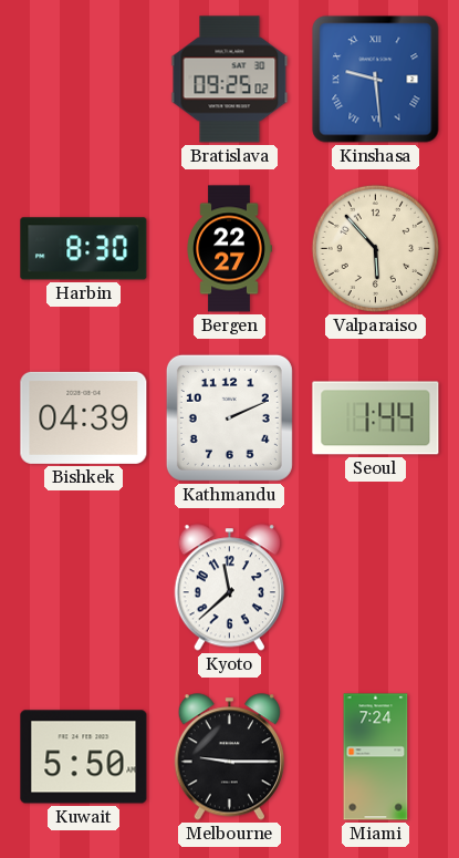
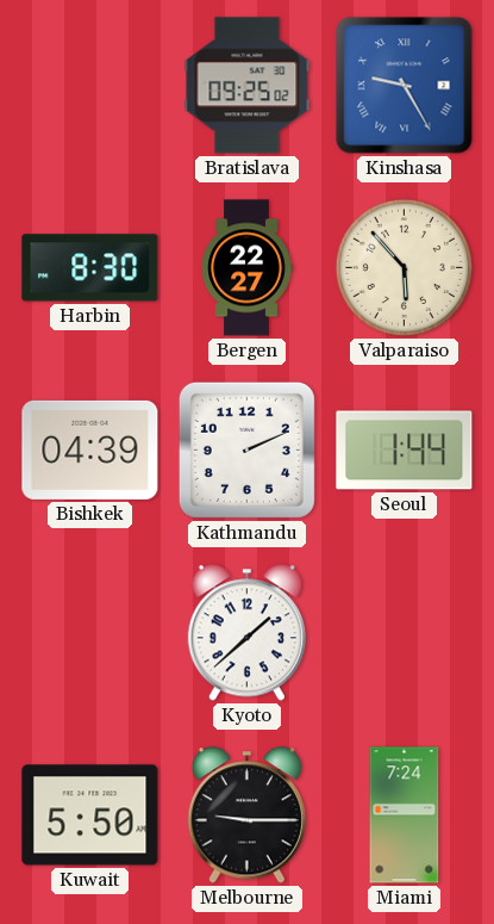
Kinshasa: 9:29 -> 9:25
Kyoto: 11:38 -> 1:38
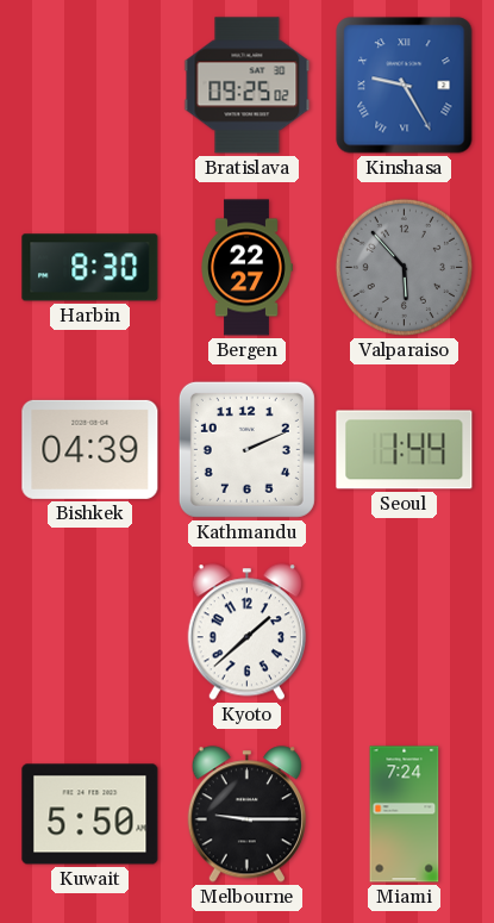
Valparaiso dial: cream -> grey
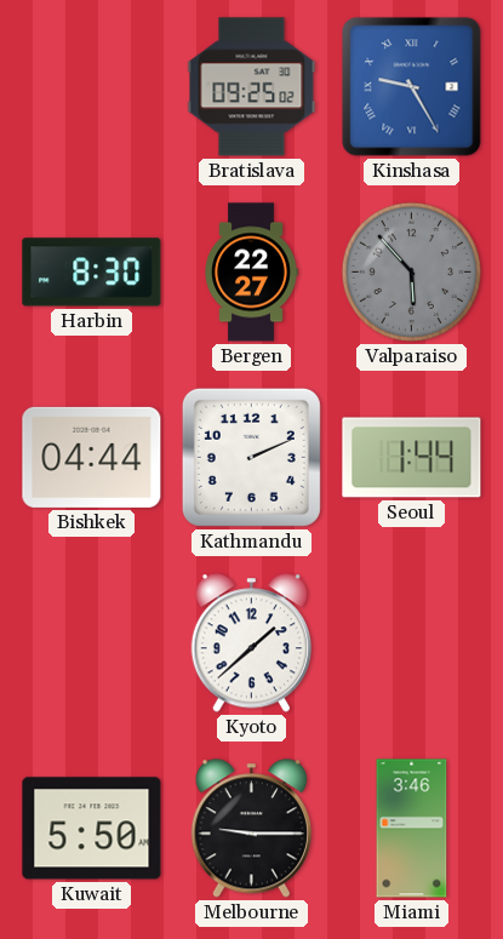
Bishkek: 04:39 -> 04:44
Miami: 7:24 -> 3:46
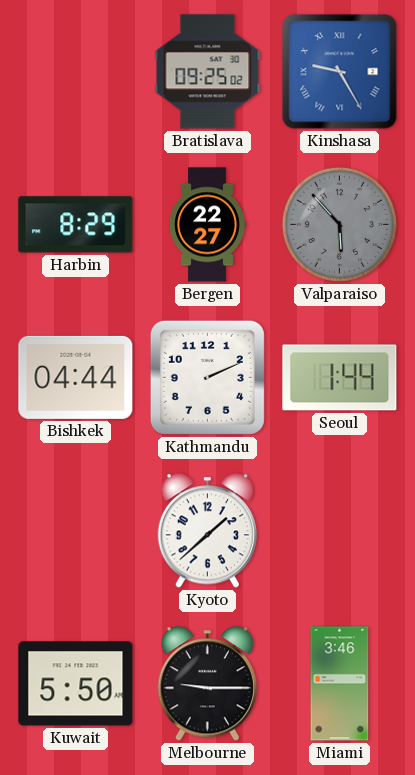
Harbin: 8:30 -> 8:29
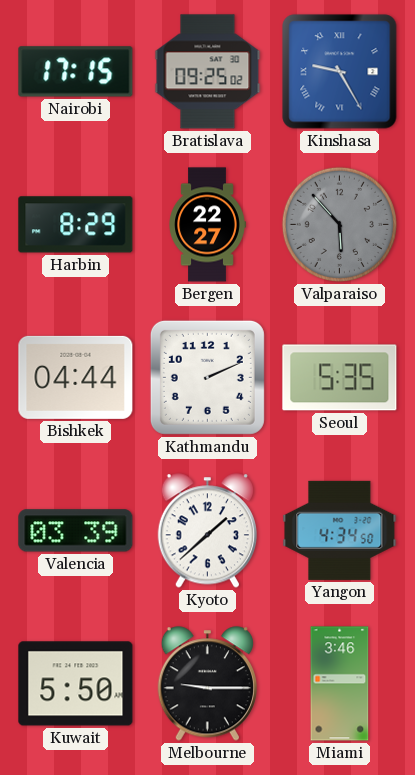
Nairobi: none -> 17:15
Seoul: 1:44 -> 5:35
Valencia: none -> 03:39
Yangon: none -> 4:34
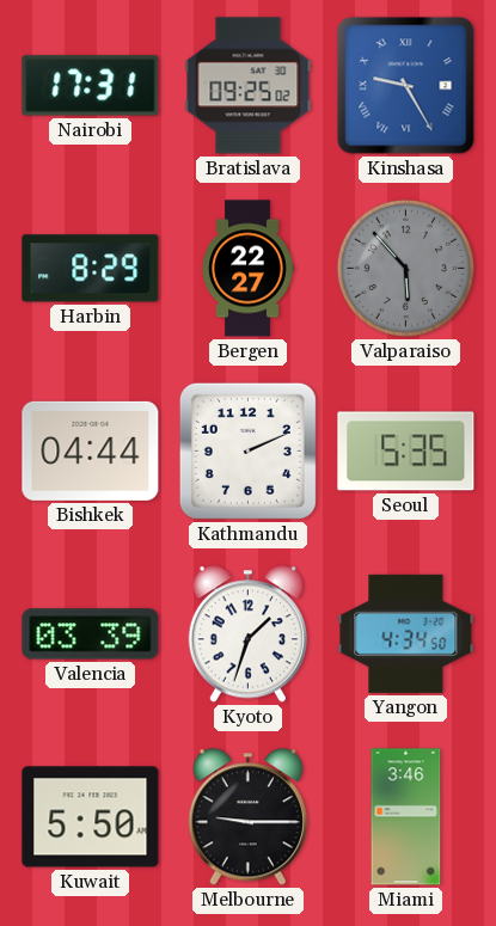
Nairobi: 17:15 -> 17:31
Kyoto: 1:38 -> 1:33
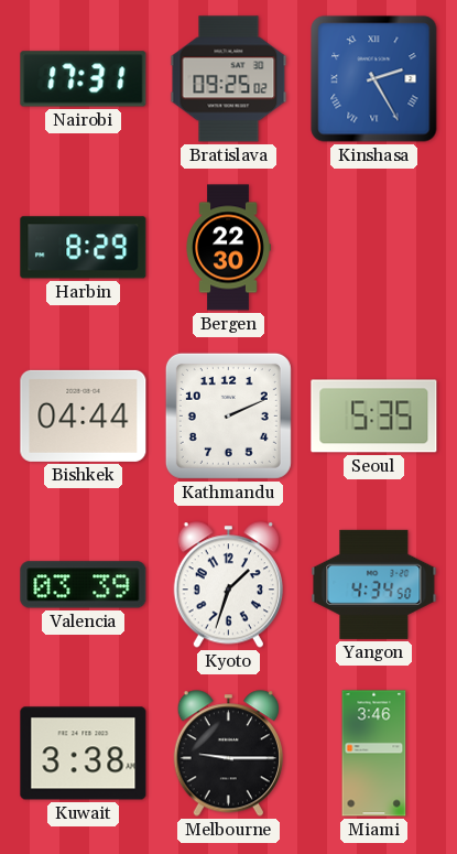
Kinshasa: 9:25 -> 2:25
Bergen: 22:27 -> 22:30
Valparaiso: 5:53 -> none
Kuwait: 5:50 -> 3:38
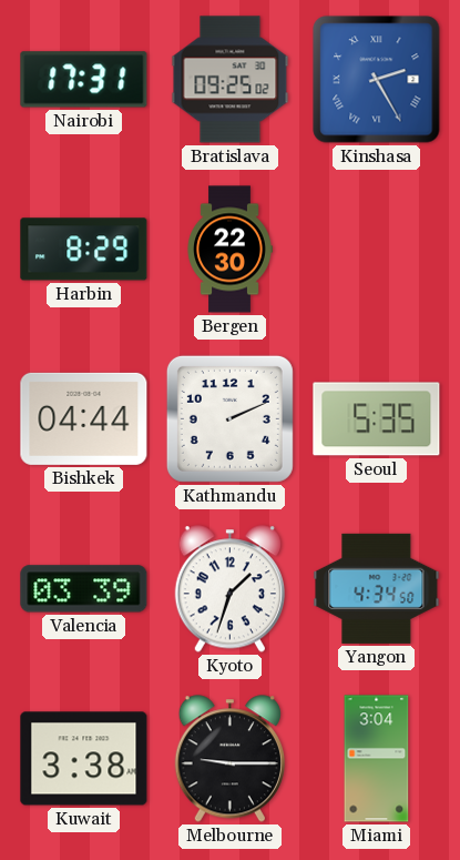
Miami: 3:46 -> 3:04
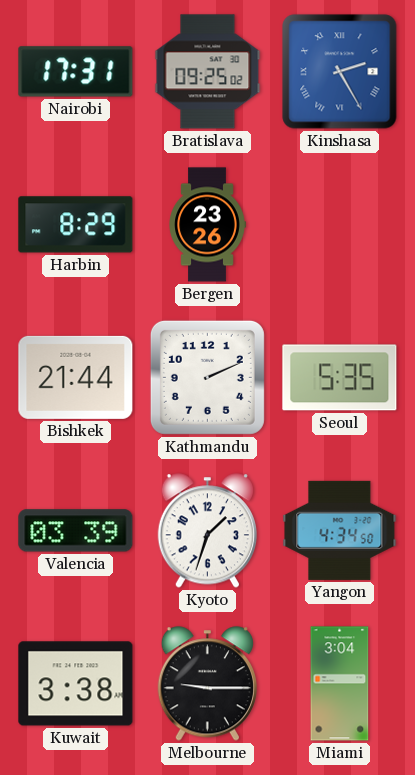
Bergen: 22:30 -> 23:26
Bishkek: 04:44 -> 21:44
